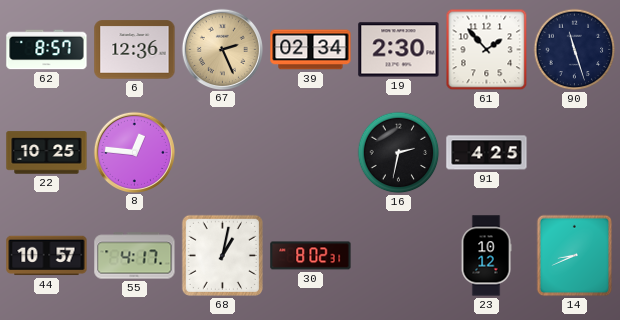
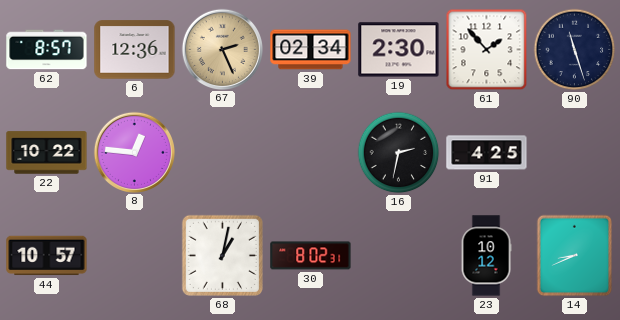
22: 10:25 -> 10:22
55: 4:17 -> none
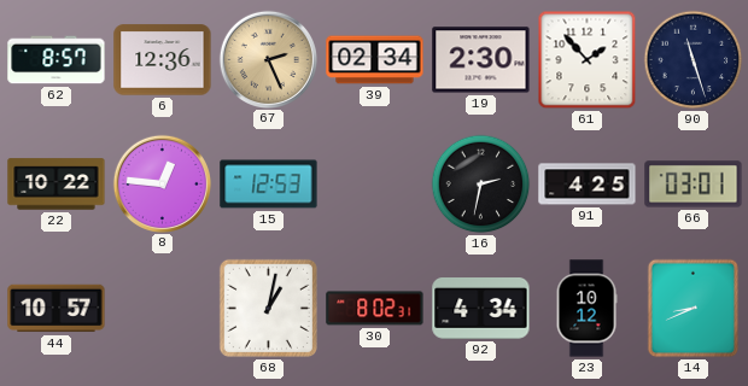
15: none -> 12:53
66: none -> 03:01
92: none -> 4:34
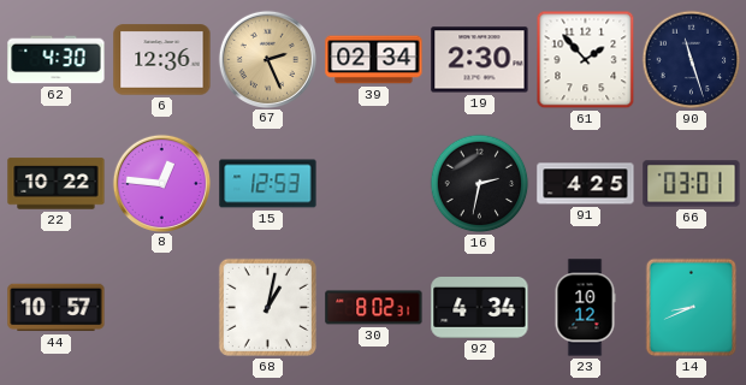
62: 8:57 -> 4:30
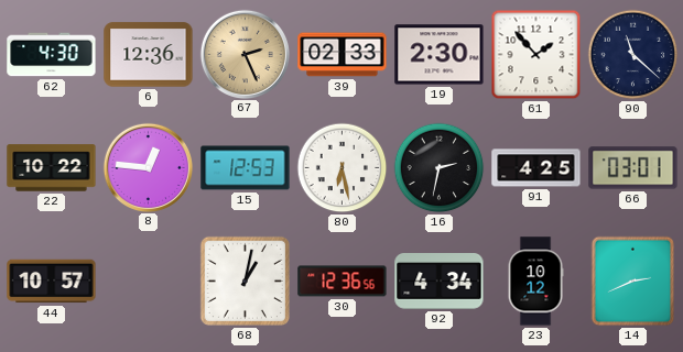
39: 02:34 -> 02:33
90: 11:27 -> 11:22
80: none -> 6:28
30: 8:02 -> 12:36
14: 8:41 -> 2:41
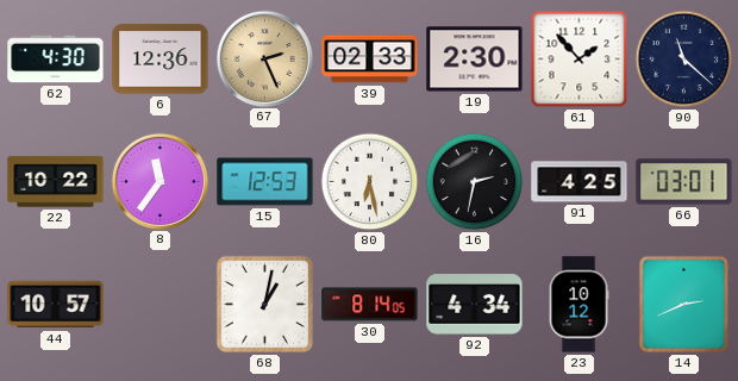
8: 12:46 -> 11:36
30: 12:36 -> 8:14
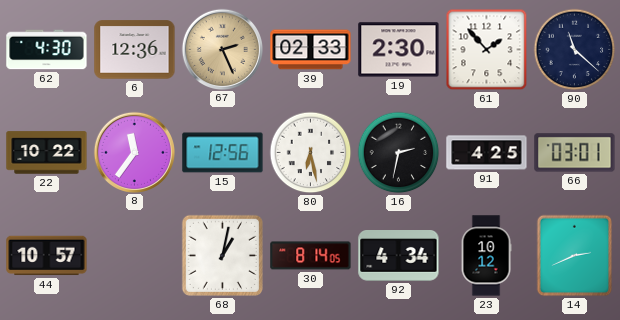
15: 12:53 -> 12:56
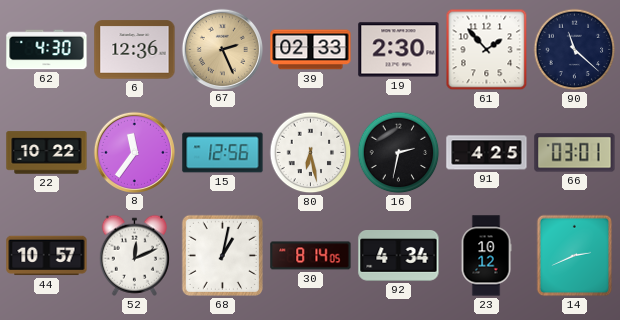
52: none -> 12:11
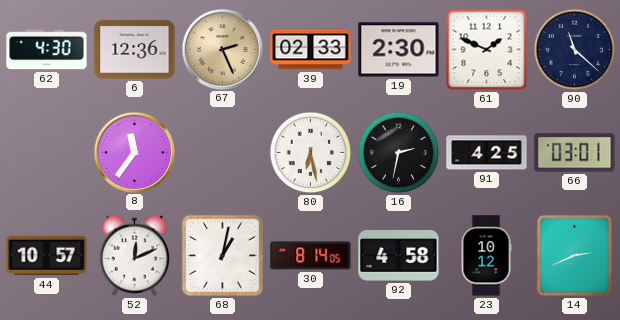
61: 1:53 -> 1:49
22: 10:22 -> none
15: 12:56 -> none
92: 4:34 -> 4:58
